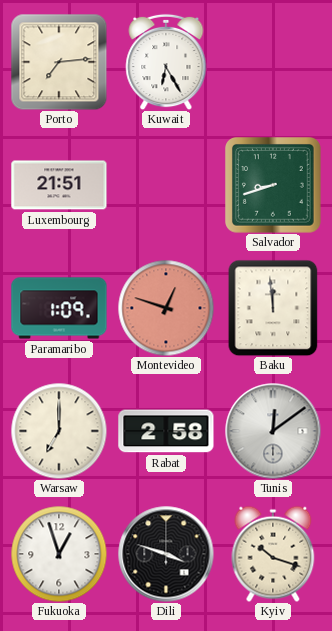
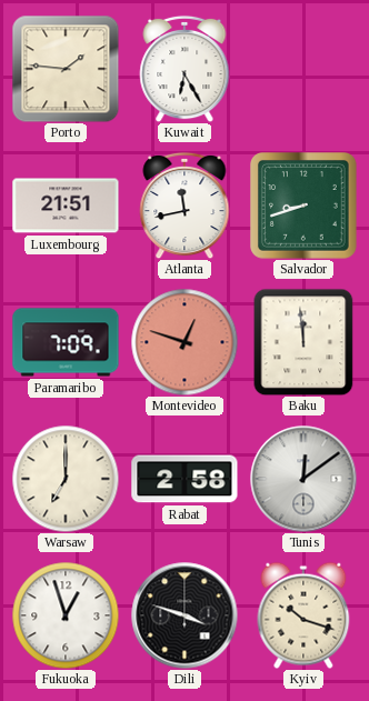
Porto: 7:14 -> 1:46
Atlanta: none -> 11:43
Paramaribo: 1:09 -> 7:09
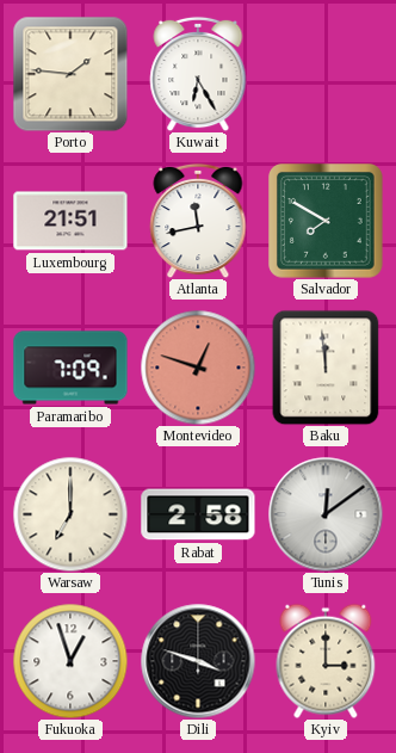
Salvador: 8:42 -> 7:50
Kyiv: 10:18 -> 3:00
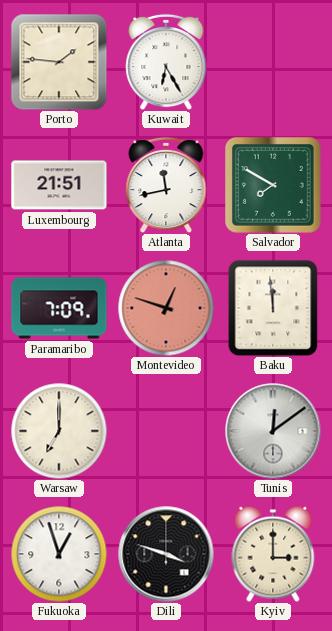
Rabat: 2:58 -> none
